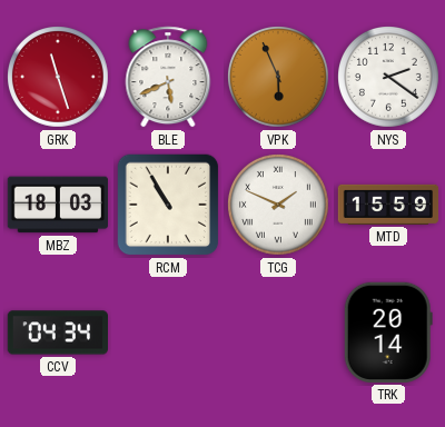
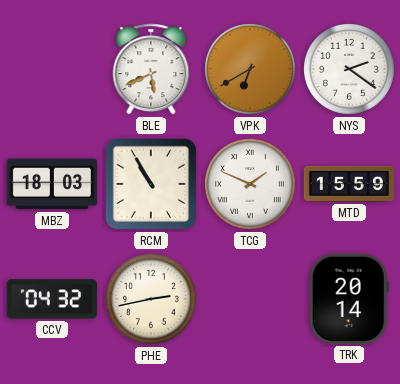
GRK: 11:27 -> none
VPK: 5:56 -> 6:40
CCV: 04:34 -> 04:32
PHE: none -> 2:43
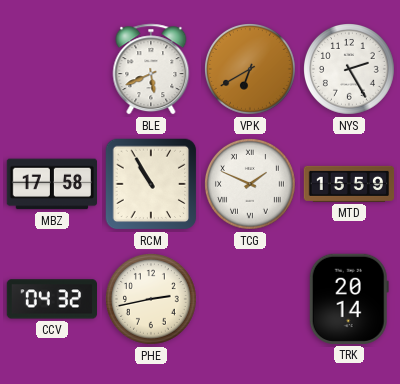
NYS: 2:21 -> 2:25
MBZ: 18:03 -> 17:58
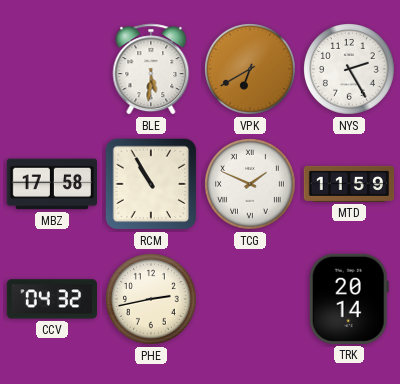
BLE: 5:41 -> 5:31
MTD: 15:59 -> 11:59
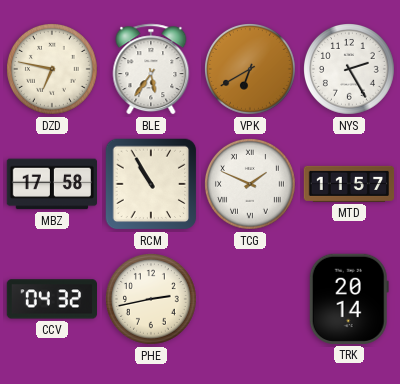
DZD: none -> 6:47
BLE: 5:31 -> 5:36
MTD: 11:59 -> 11:57
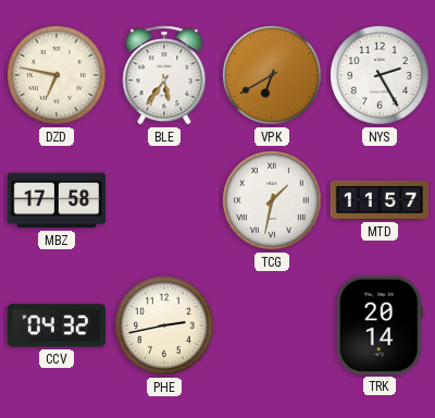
RCM: 10:55 -> none
TCG: 1:49 -> 1:32
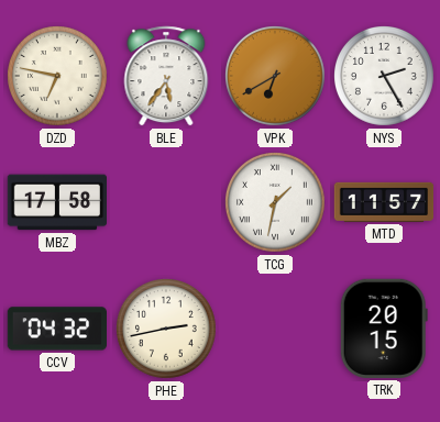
TRK: 20:14 -> 20:15
